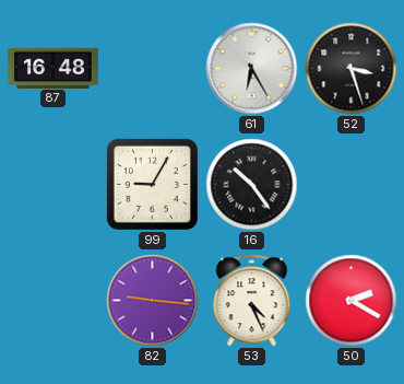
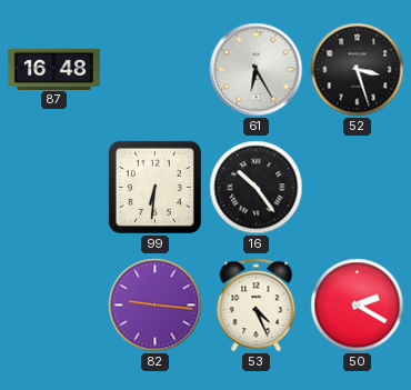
99: 9:05 -> 6:31
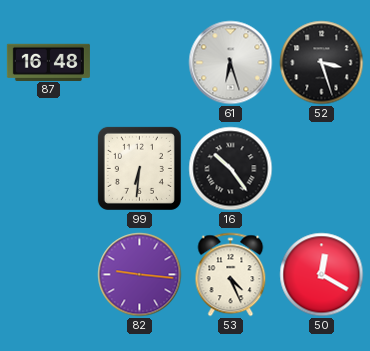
61: 6:25 -> 6:27
50: 2:20 -> 12:20
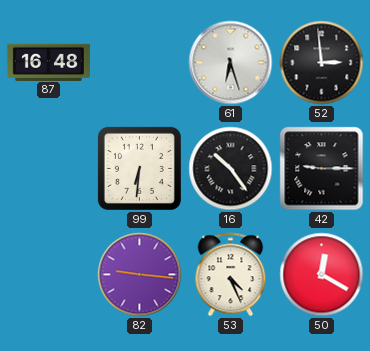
52: 3:27 -> 2:59
42: none -> 9:15
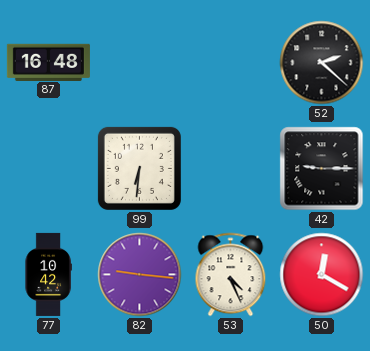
61: 6:27 -> none
52: 2:59 -> 2:22
16: 10:24 -> none
77: none -> 10:42
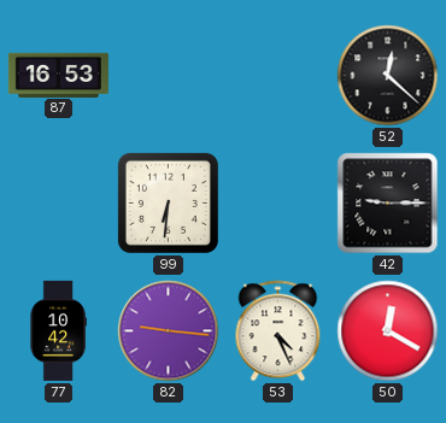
87: 16:48 -> 16:53
52: 2:22 -> 12:22
